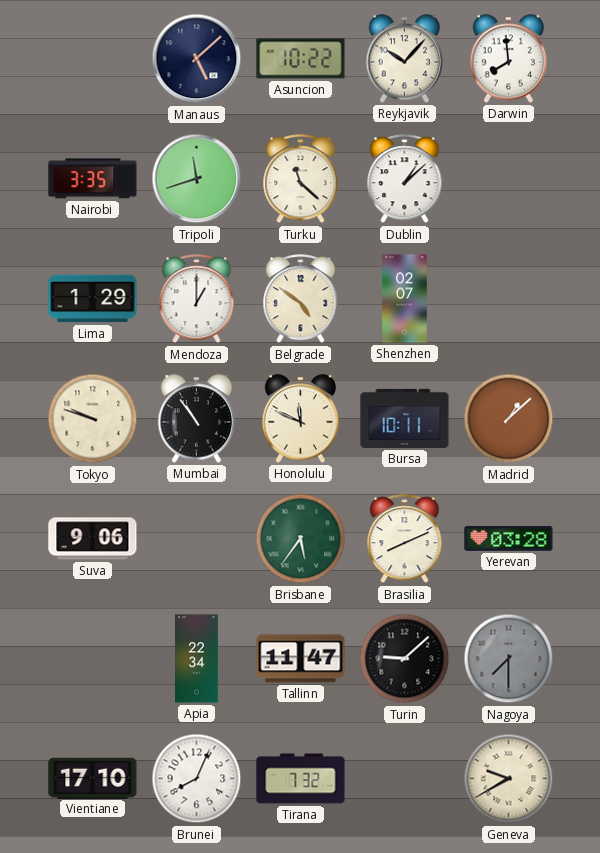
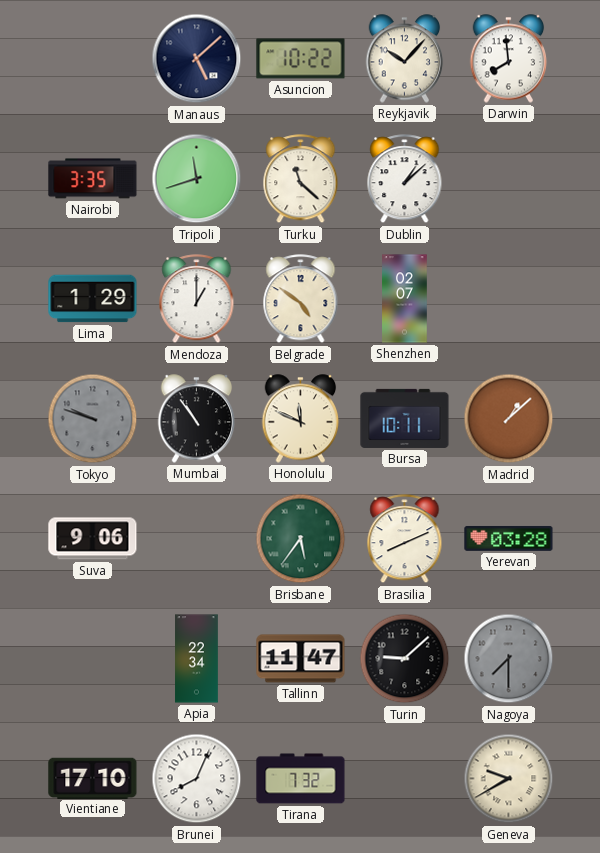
Tokyo dial: cream -> grey
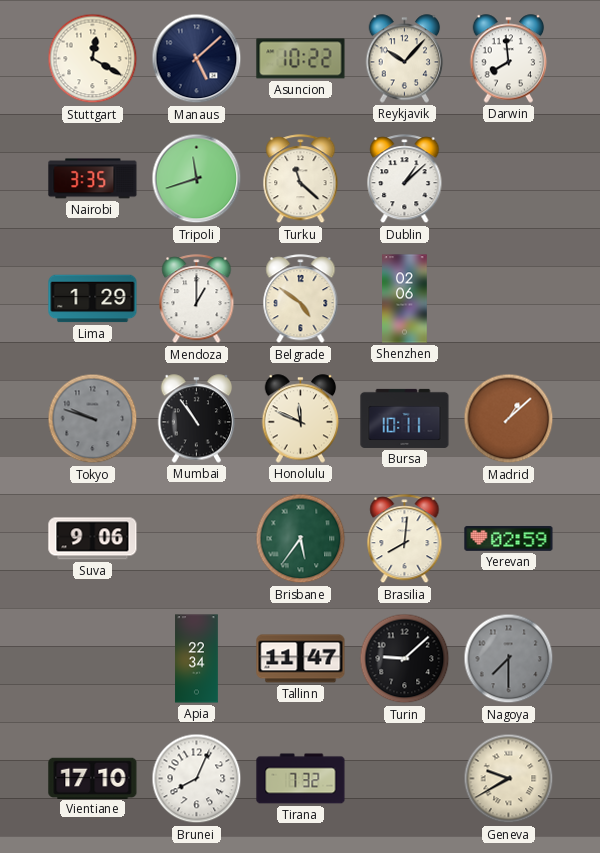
Stuttgart: none -> 12:20
Shenzhen: 02:07 -> 02:06
Brasilia: 8:11 -> 8:01
Yerevan: 03:28 -> 02:59
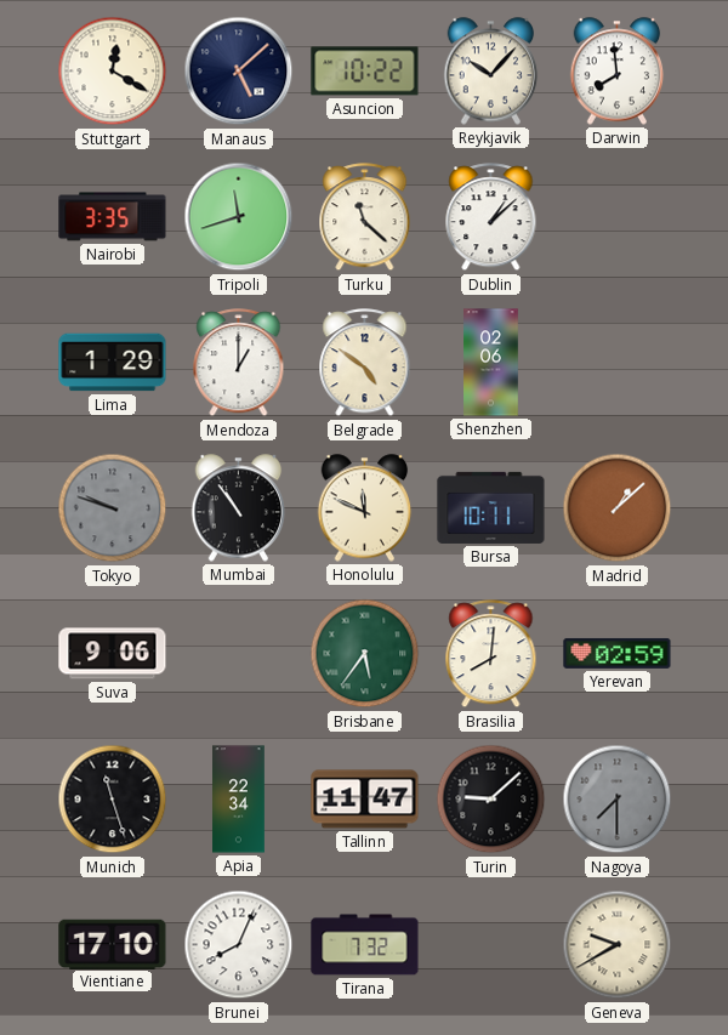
Munich: none -> 11:27
